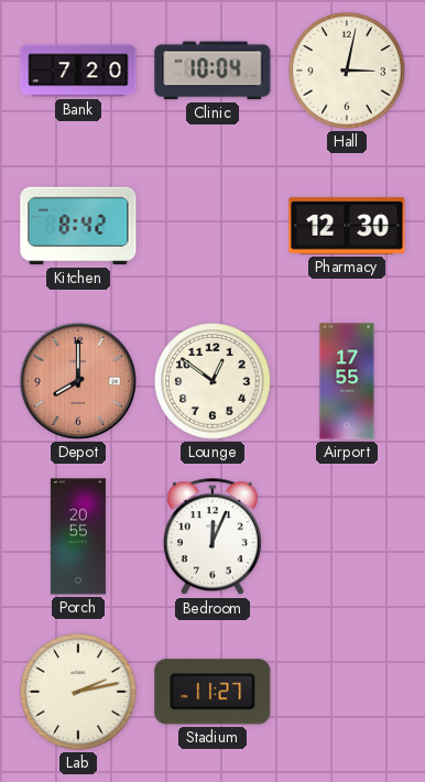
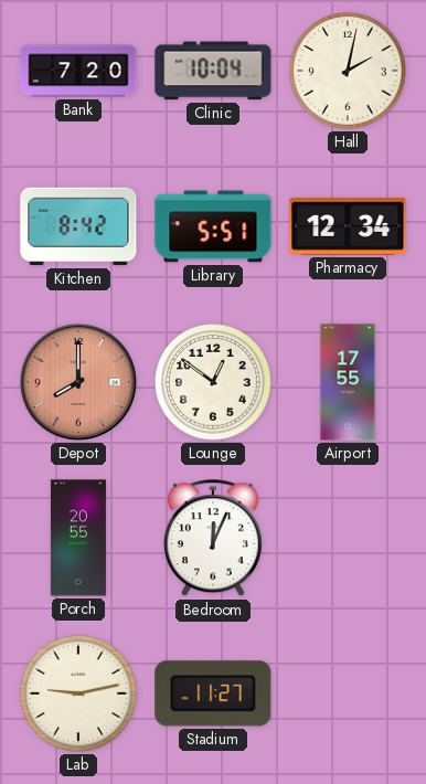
Hall: 3:02 -> 2:02
Library: none -> 5:51
Pharmacy: 12:30 -> 12:34
Lab: 2:13 -> 9:13
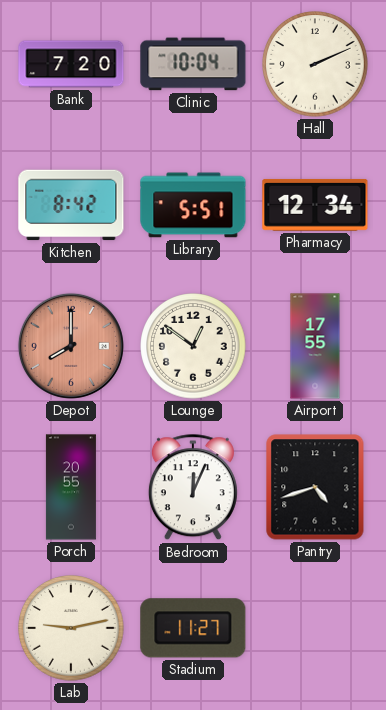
Hall: 2:02 -> 2:11
Pantry: none -> 4:42
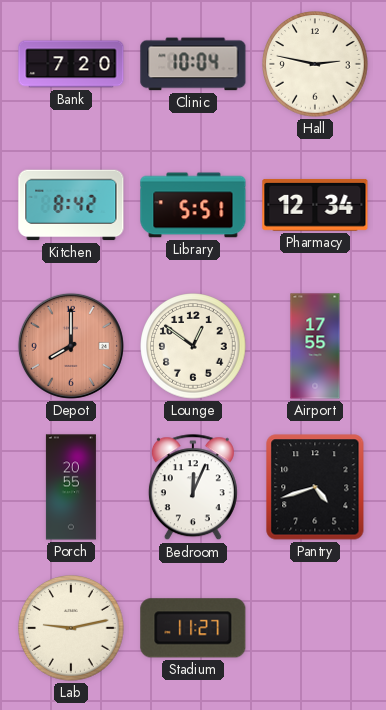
Hall: 2:11 -> 2:47
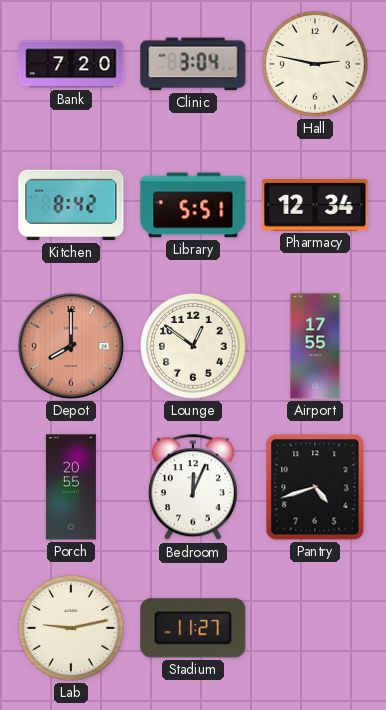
Clinic: 10:04 -> 3:04
